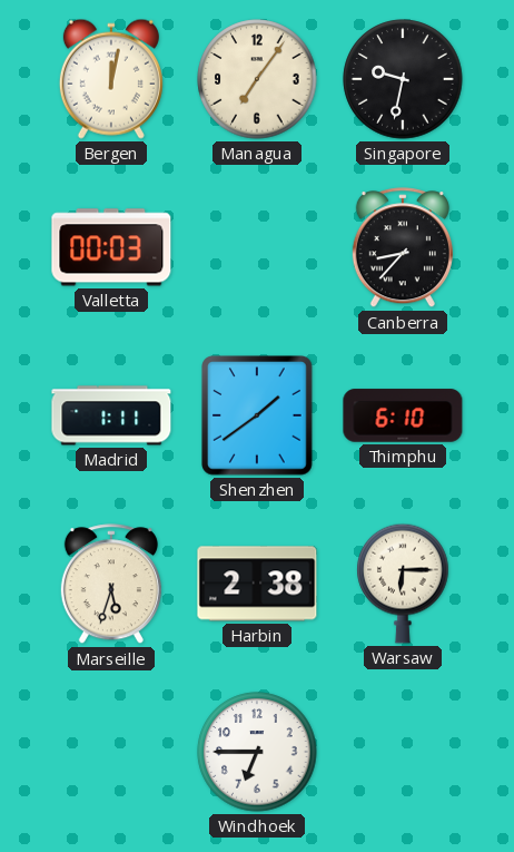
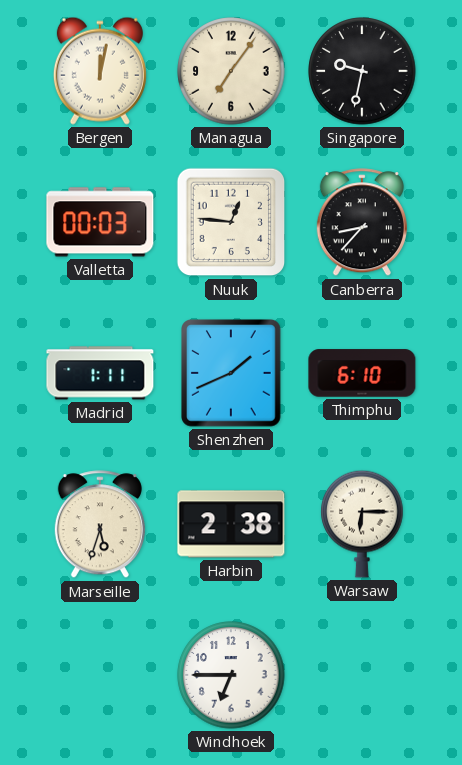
Nuuk: none -> 12:46
Shenzhen: 1:39 -> 1:41
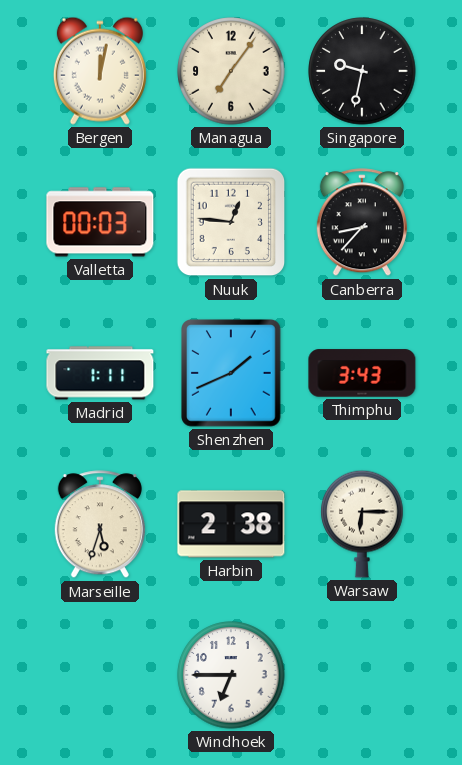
Thimphu: 6:10 -> 3:43
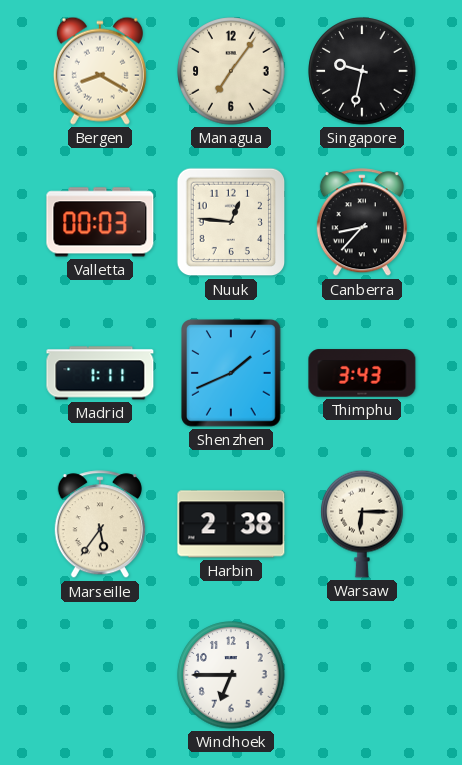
Bergen: 12:02 -> 8:20
Marseille: 5:33 -> 5:36
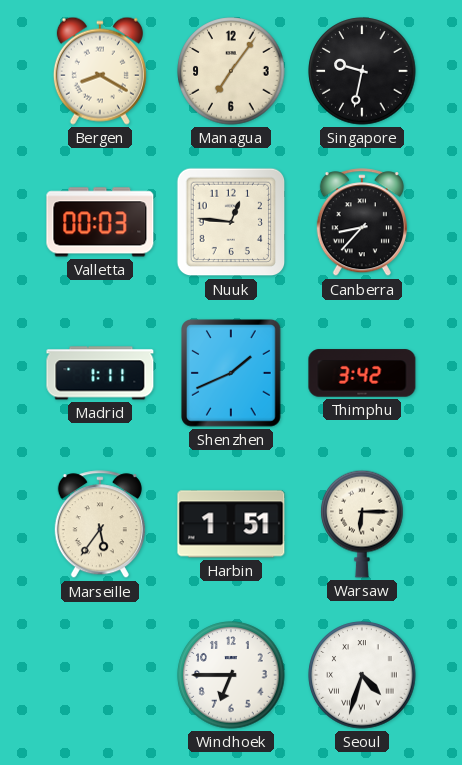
Thimphu: 3:43 -> 3:42
Harbin: 2:38 -> 1:51
Seoul: none -> 4:33
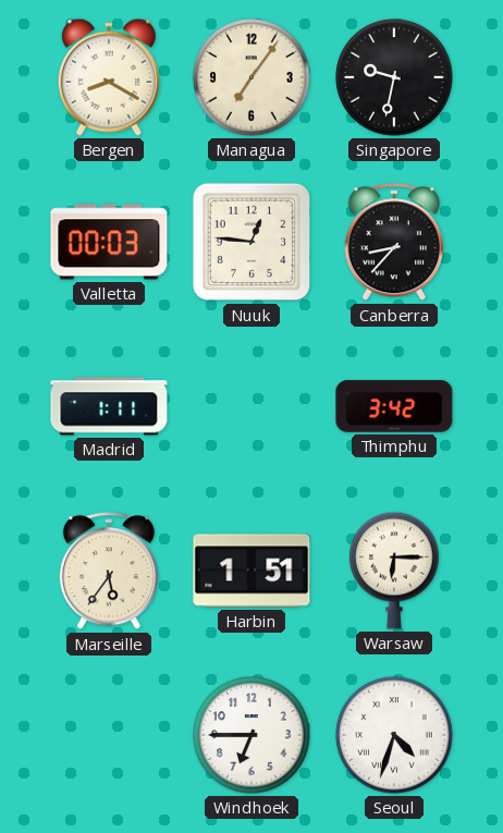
Shenzhen: 1:41 -> none
